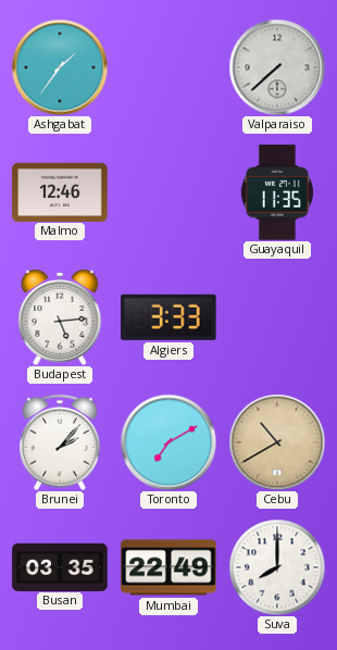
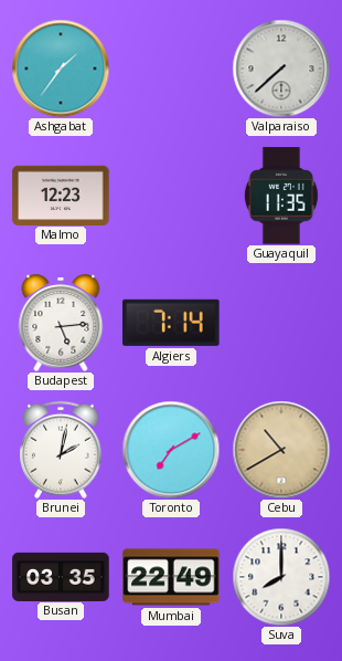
Malmo: 12:46 -> 12:23
Algiers: 3:33 -> 7:14
Brunei: 2:07 -> 2:02
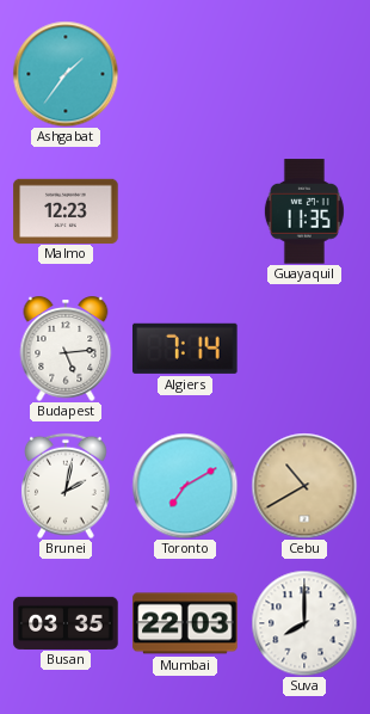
Valparaiso: 7:38 -> none
Mumbai: 22:49 -> 22:03
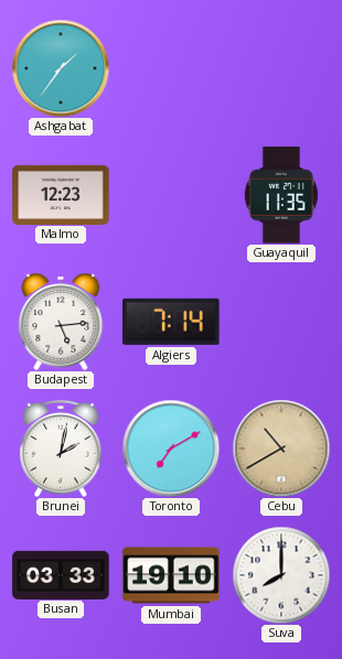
Busan: 03:35 -> 03:33
Mumbai: 22:03 -> 19:10
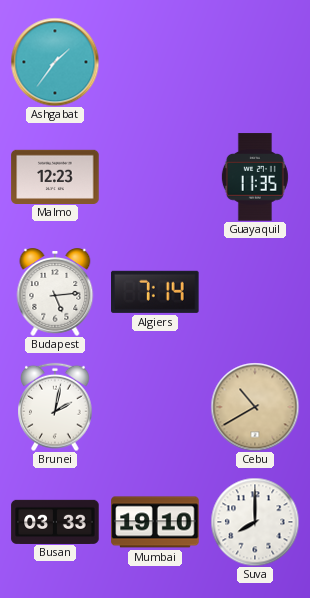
Toronto: 7:10 -> none
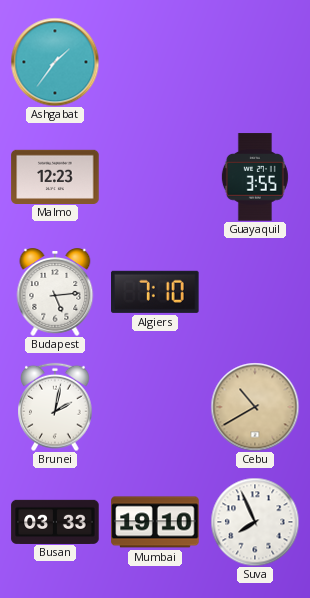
Guayaquil: 11:35 -> 3:55
Algiers: 7:14 -> 7:10
Suva: 8:00 -> 7:56
